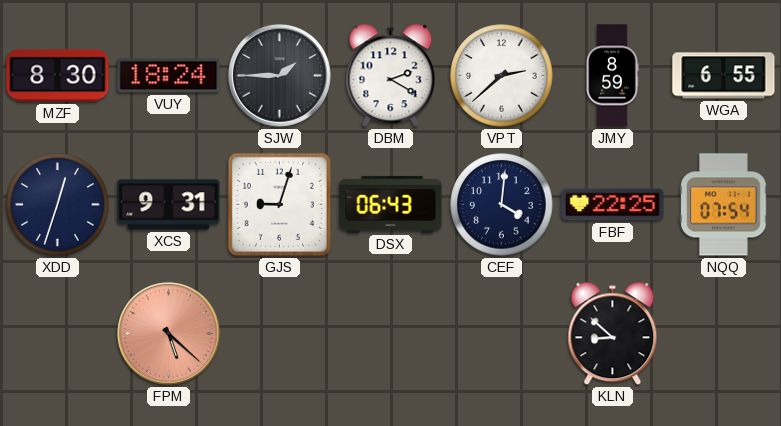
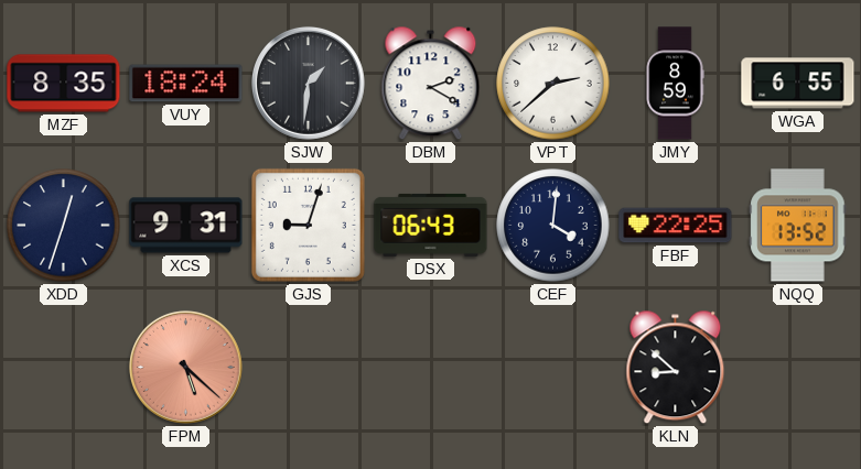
MZF: 8:30 -> 8:35
SJW: 1:45 -> 1:31
NQQ: 07:54 -> 13:52
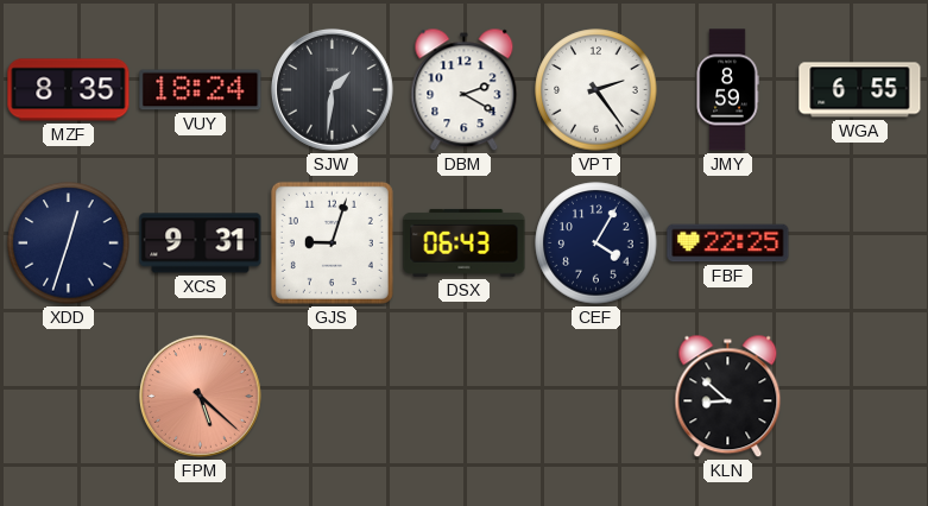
VPT: 2:38 -> 2:24
CEF: 4:01 -> 4:05
NQQ: 13:52 -> none
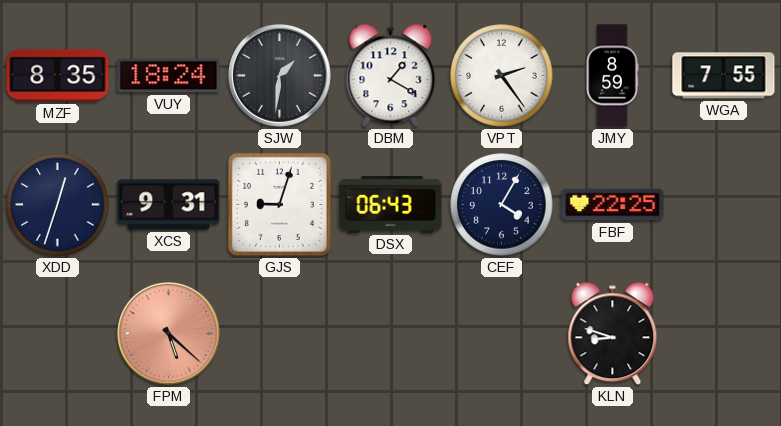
DBM: 2:20 -> 1:20
WGA: 6:55 -> 7:55
KLN: 8:52 -> 8:48
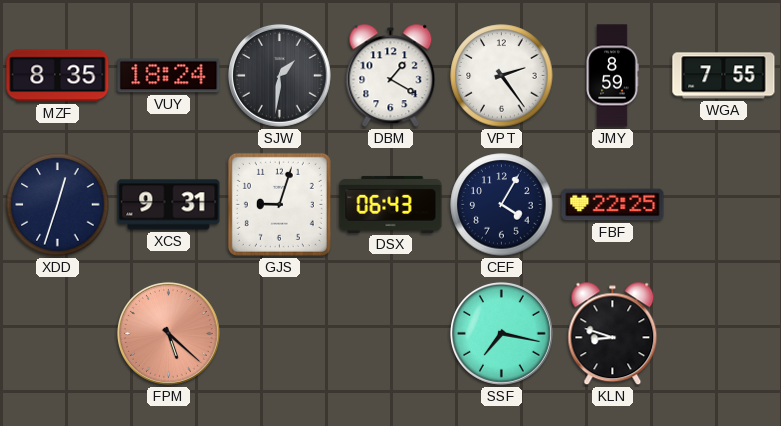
SSF: none -> 7:17
